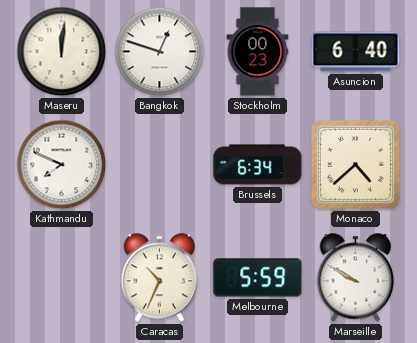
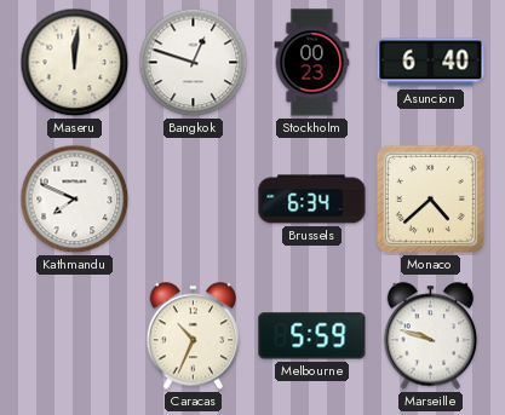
Marseille: 9:50 -> 9:48
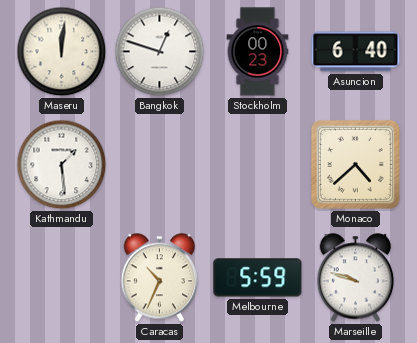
Kathmandu: 7:49 -> 1:29
Brussels: 6:34 -> none
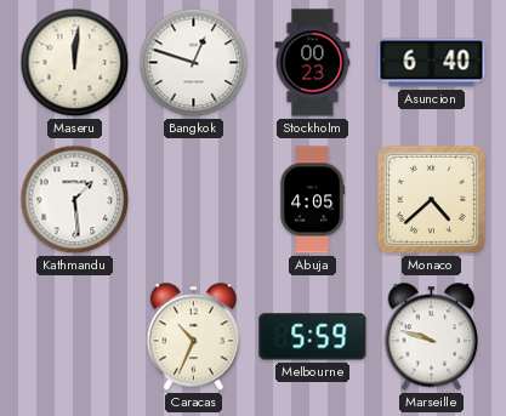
Abuja: none -> 4:05
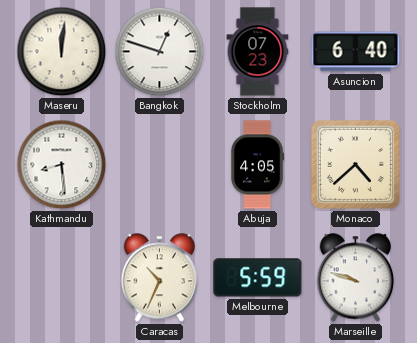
Stockholm: 00:23 -> 07:23
Kathmandu: 1:29 -> 8:29
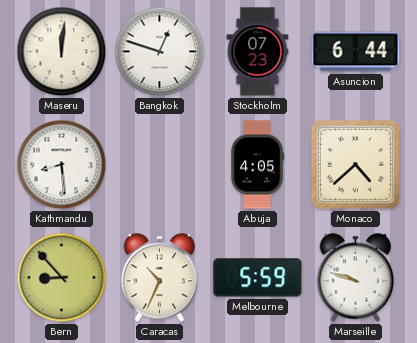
Asuncion: 6:40 -> 6:44
Bern: none -> 8:53
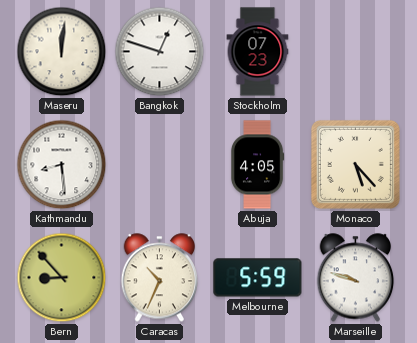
Asuncion: 6:44 -> none
Monaco: 4:38 -> 5:23
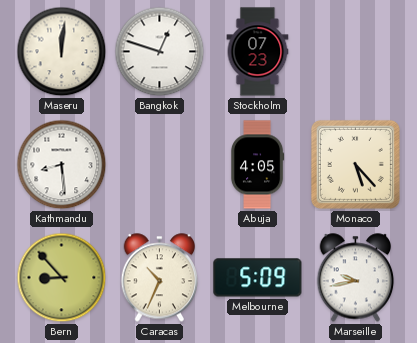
Melbourne: 5:59 -> 5:09
Marseille: 9:48 -> 9:43
